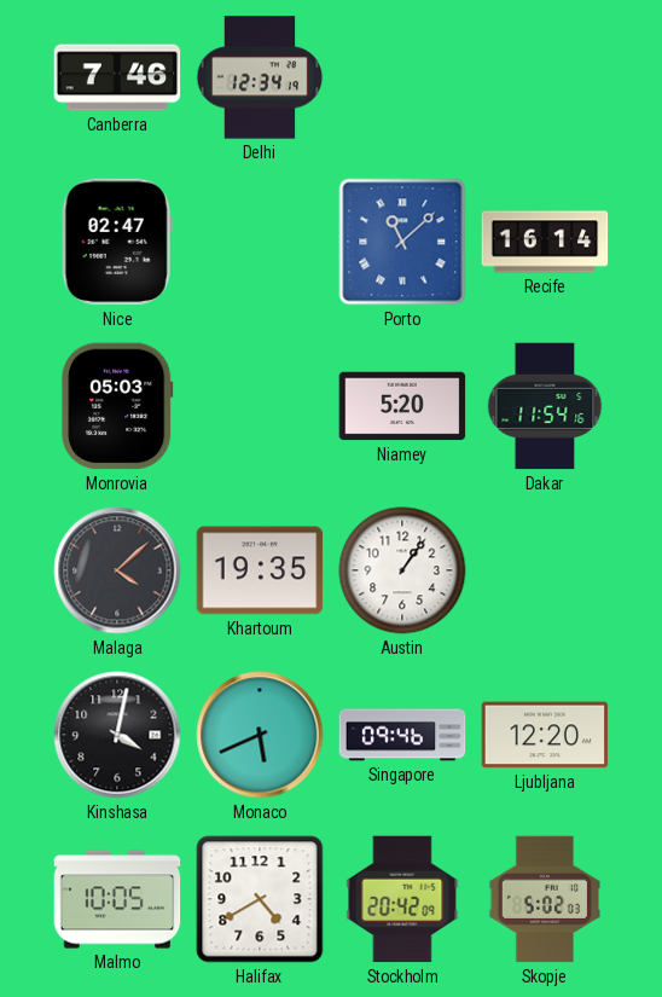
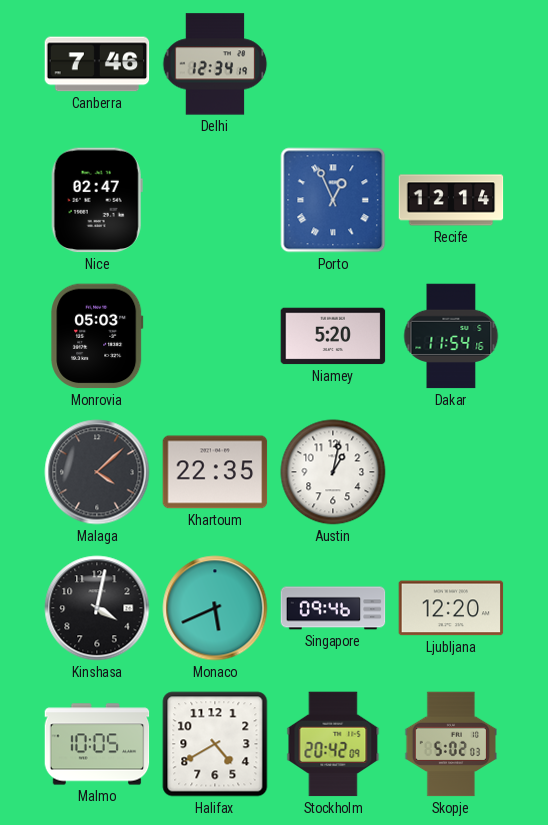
Porto: 11:08 -> 12:56
Recife: 16:14 -> 12:14
Khartoum: 19:35 -> 22:35
Austin: 1:06 -> 1:02
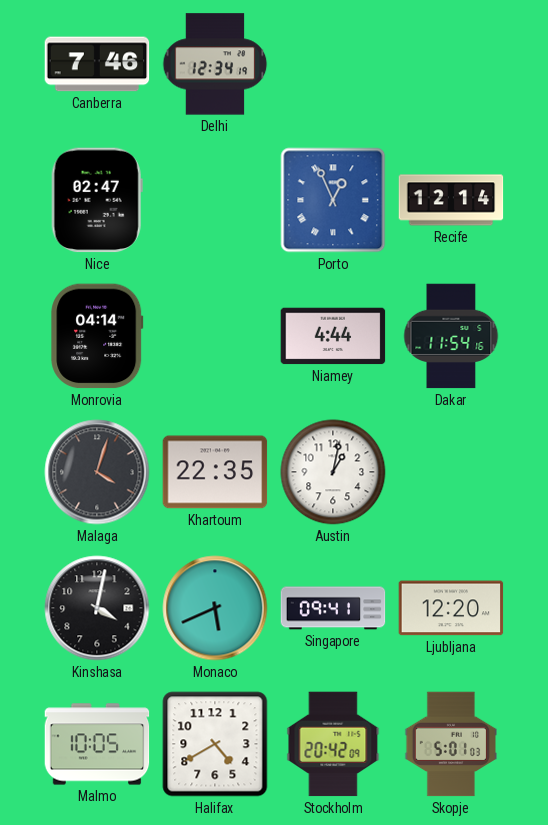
Monrovia: 05:03 -> 04:14
Niamey: 5:20 -> 4:44
Malaga: 4:08 -> 4:03
Singapore: 09:46 -> 09:41
Skopje: 5:02 -> 5:01
